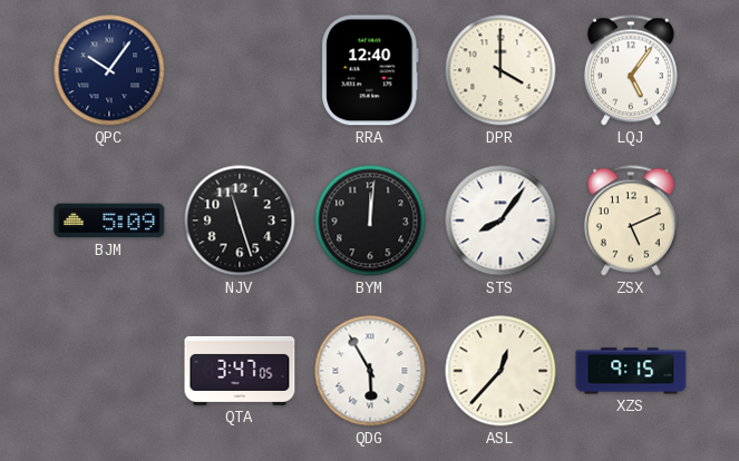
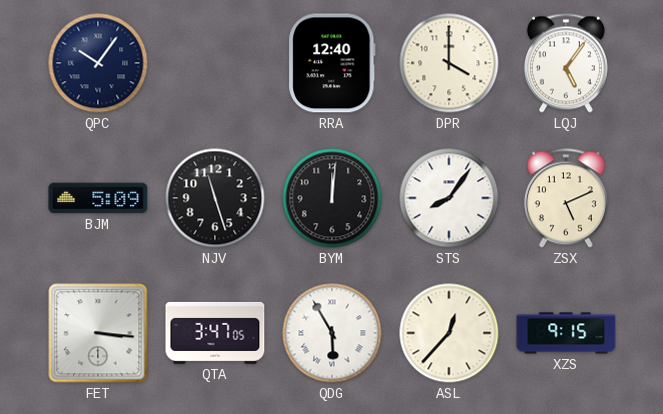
FET: none -> 3:16
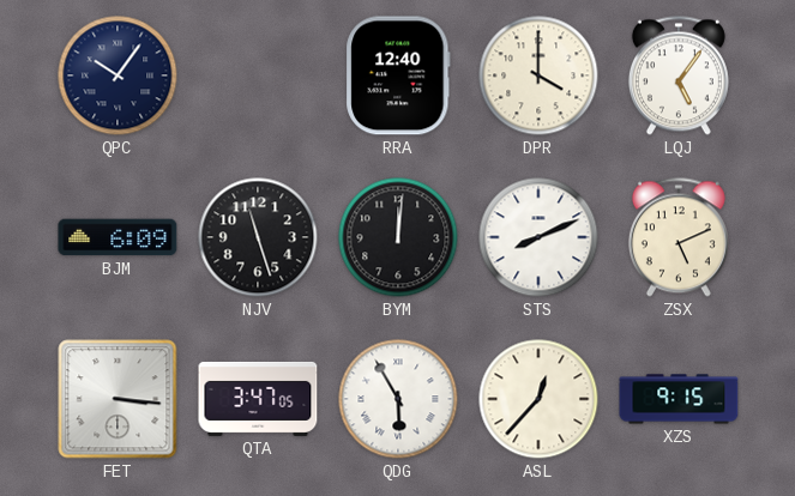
BJM: 5:09 -> 6:09
STS: 8:06 -> 8:11
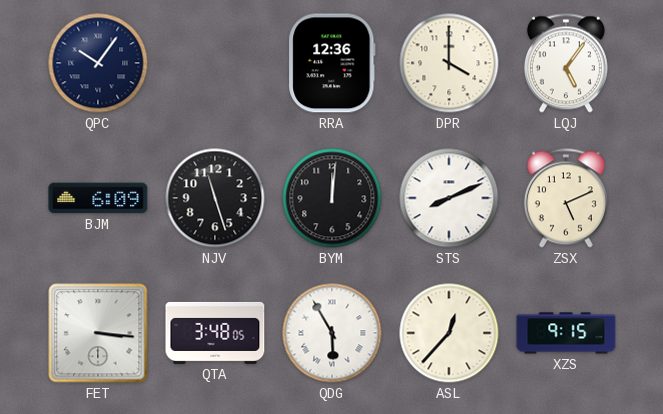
RRA: 12:40 -> 12:36
QTA: 3:47 -> 3:48
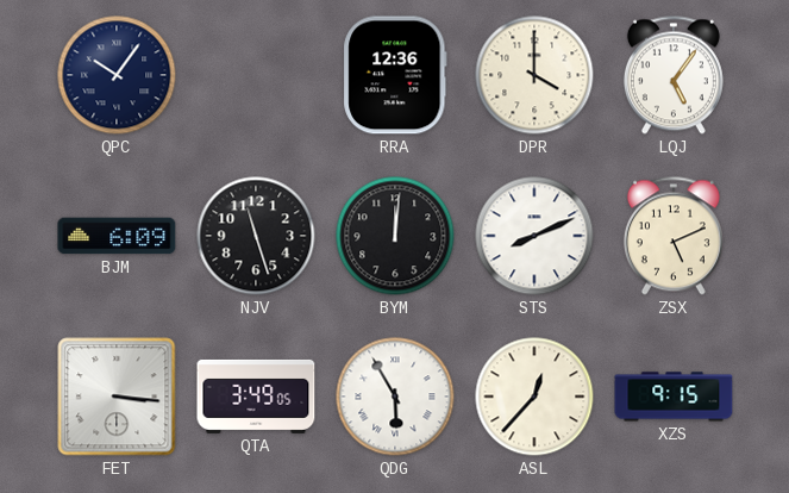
QTA: 3:48 -> 3:49
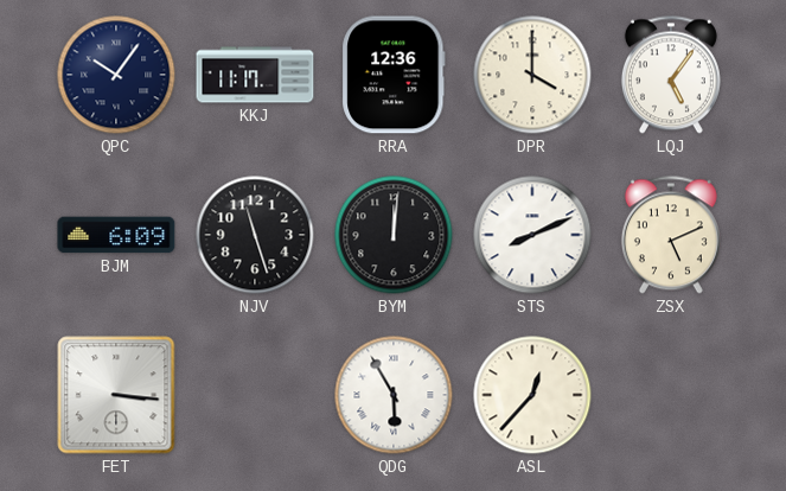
KKJ: none -> 11:17
QTA: 3:49 -> none
XZS: 9:15 -> none
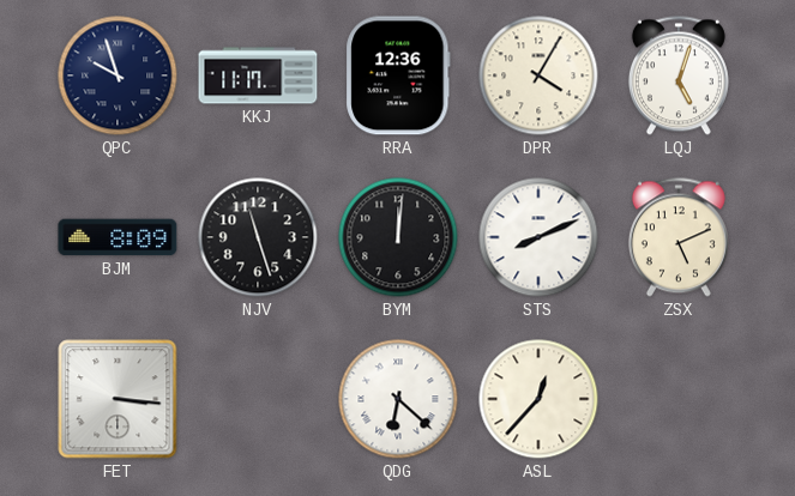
QPC: 10:06 -> 9:57
DPR: 4:00 -> 4:05
LQJ: 5:06 -> 5:03
BJM: 6:09 -> 8:09
QDG: 5:55 -> 6:22
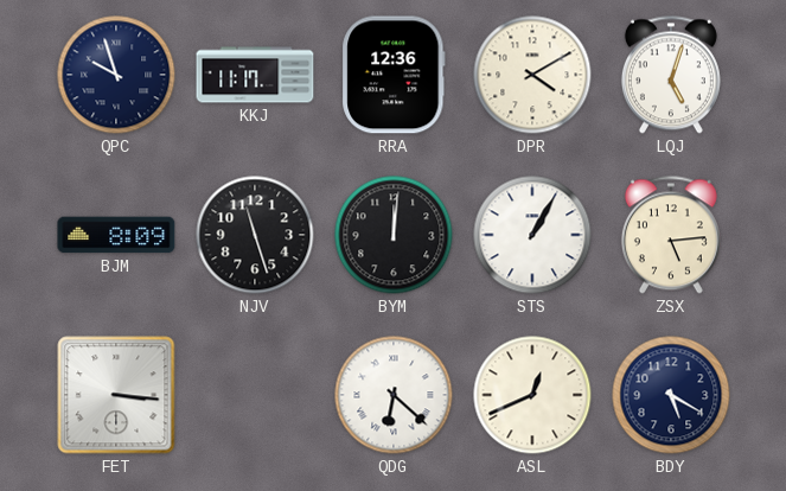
DPR: 4:05 -> 4:10
STS: 8:11 -> 1:05
ZSX: 5:11 -> 5:14
ASL: 12:37 -> 12:41
BDY: none -> 5:20
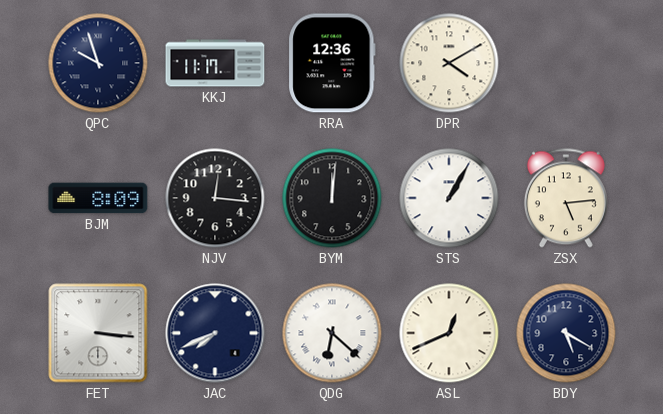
LQJ: 5:03 -> none
NJV: 11:27 -> 12:16
JAC: none -> 7:41
